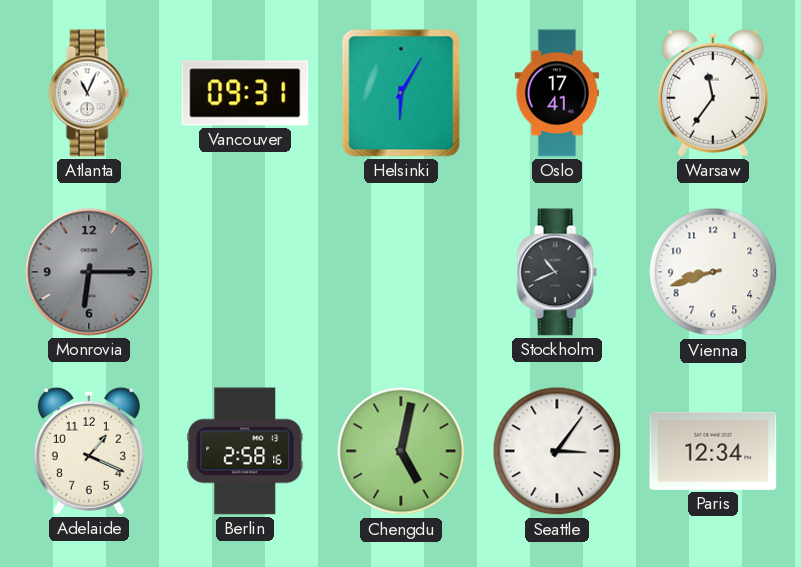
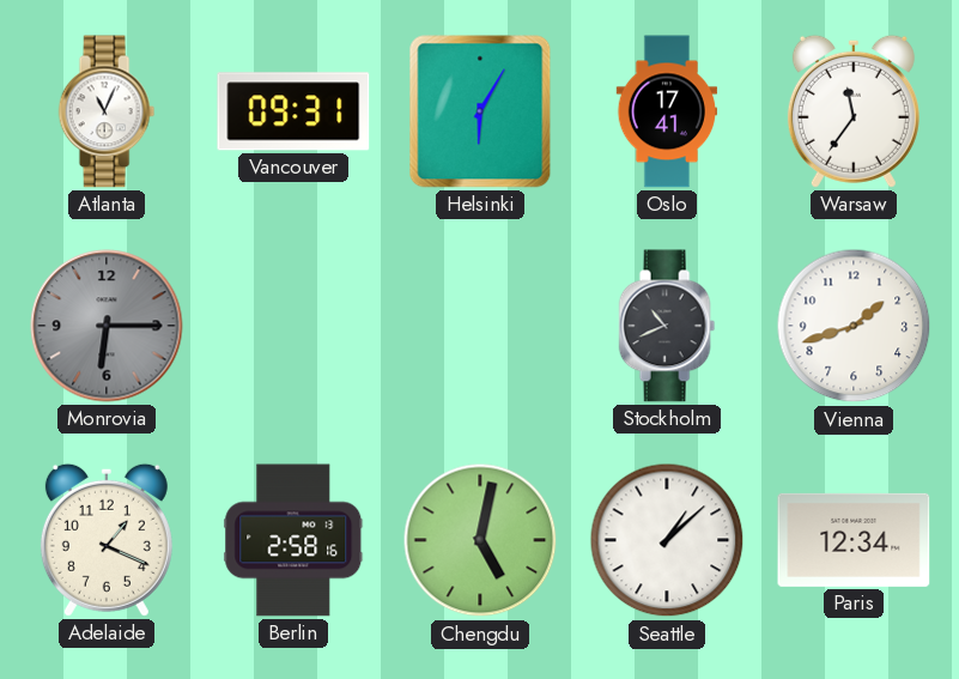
Vienna: 8:42 -> 1:42
Seattle: 3:06 -> 1:08
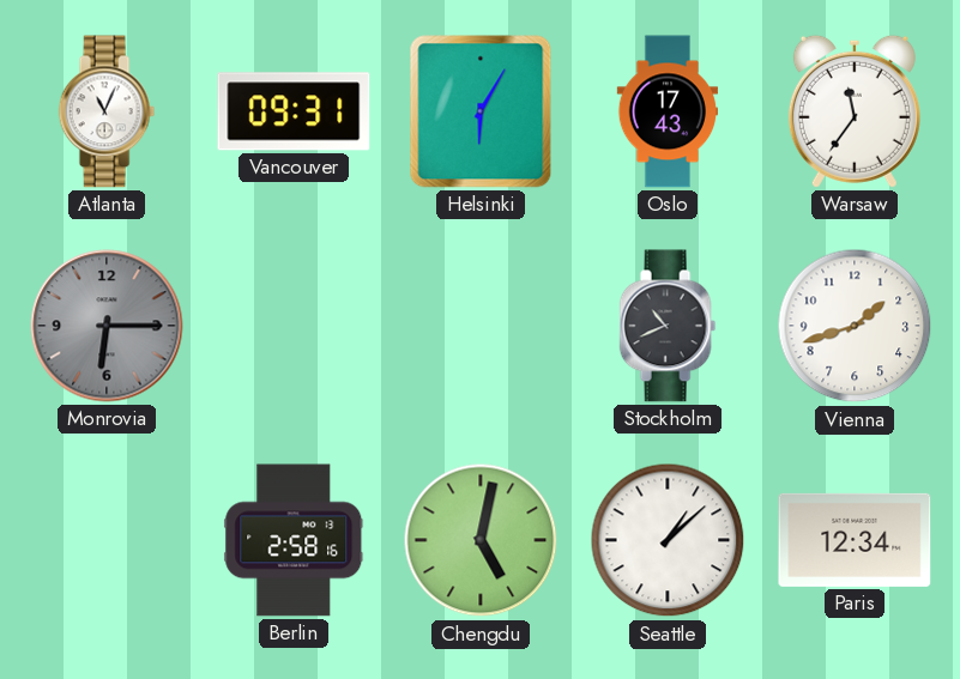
Oslo: 17:41 -> 17:43
Adelaide: 1:19 -> none
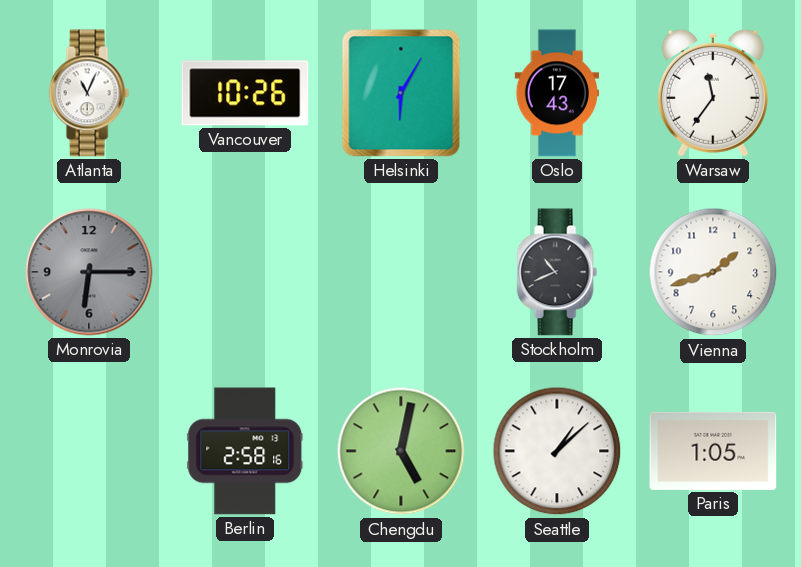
Vancouver: 09:31 -> 10:26
Paris: 12:34 -> 1:05
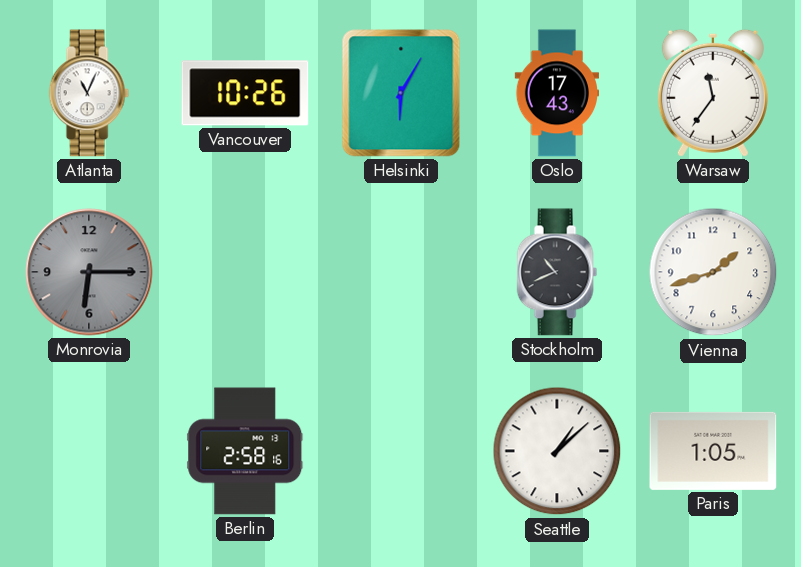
Chengdu: 5:02 -> none
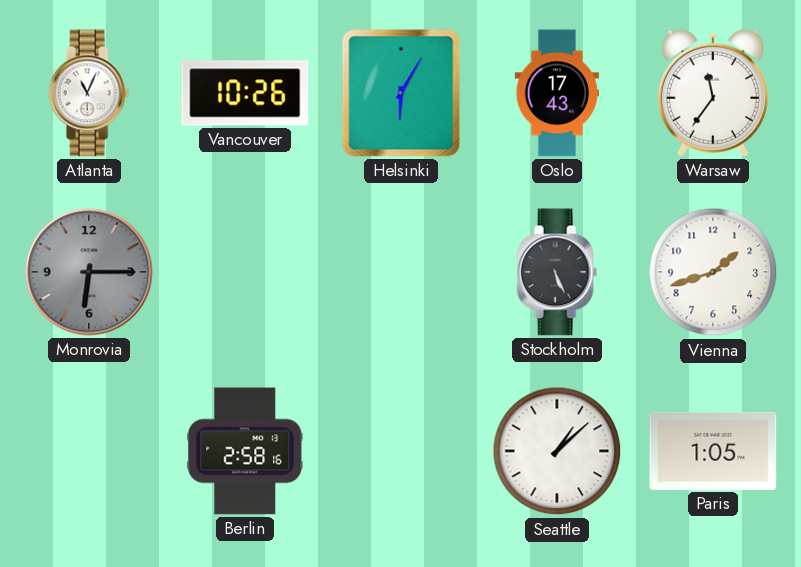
Stockholm: 10:41 -> 5:26
